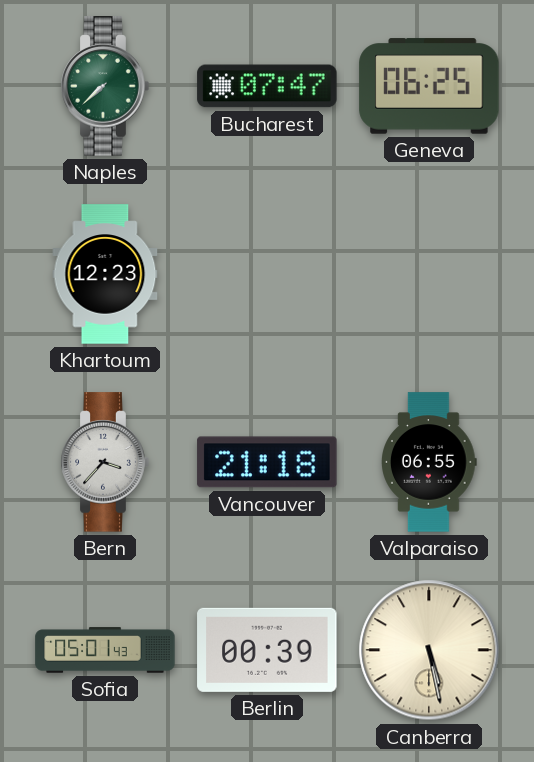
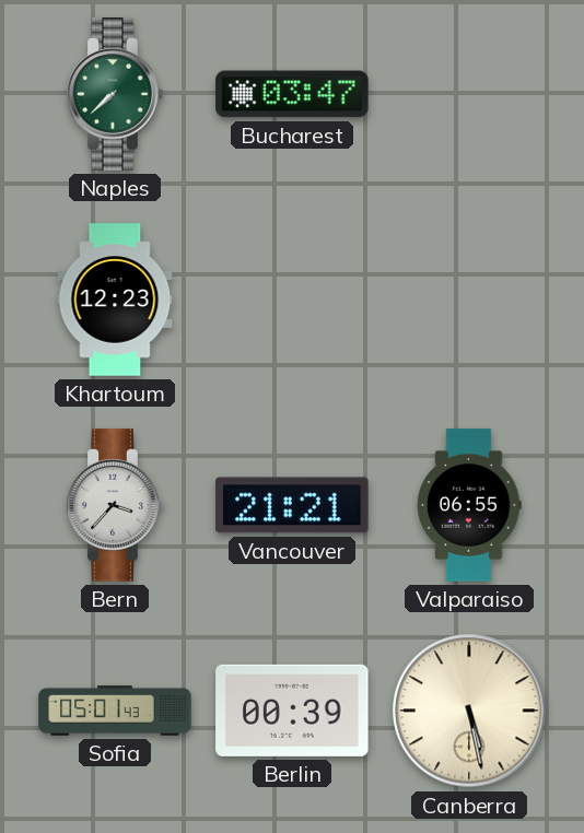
Bucharest: 07:47 -> 03:47
Geneva: 06:25 -> none
Vancouver: 21:18 -> 21:21
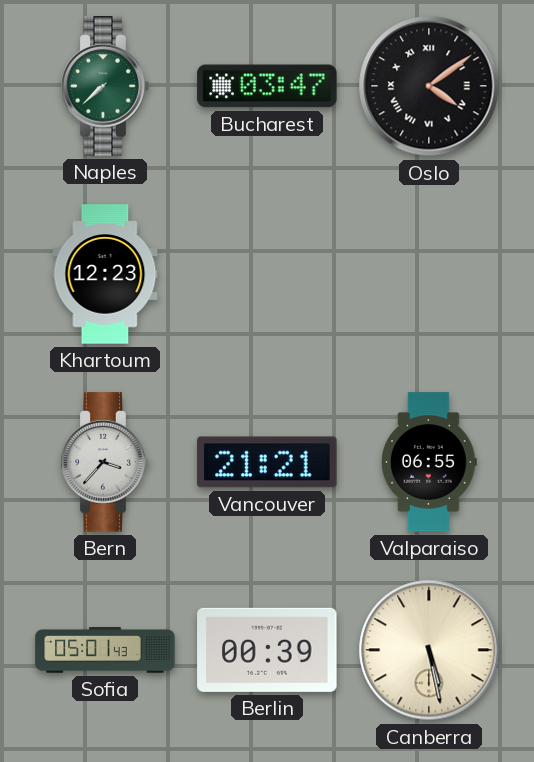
Oslo: none -> 4:09
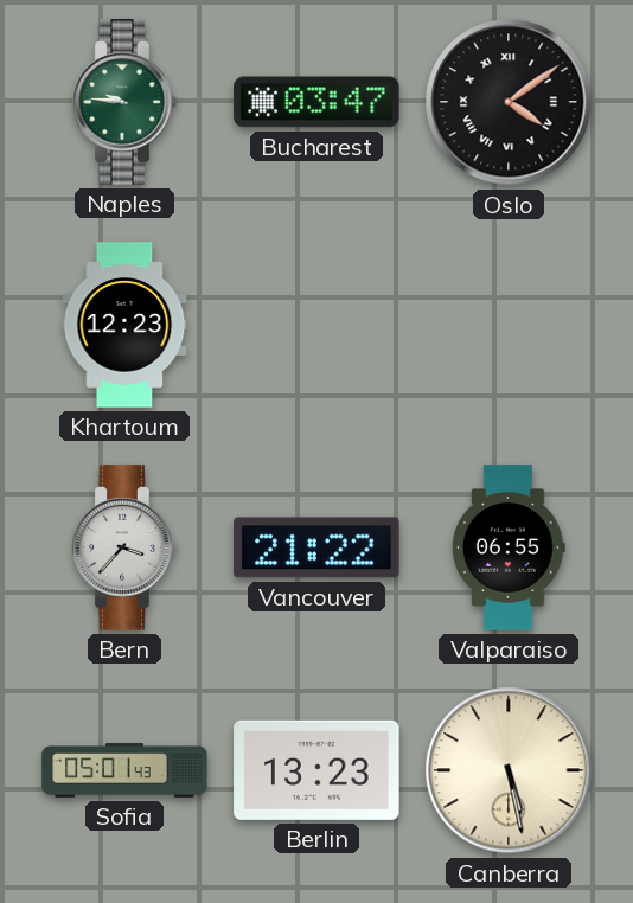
Naples: 7:38 -> 9:46
Vancouver: 21:21 -> 21:22
Berlin: 00:39 -> 13:23
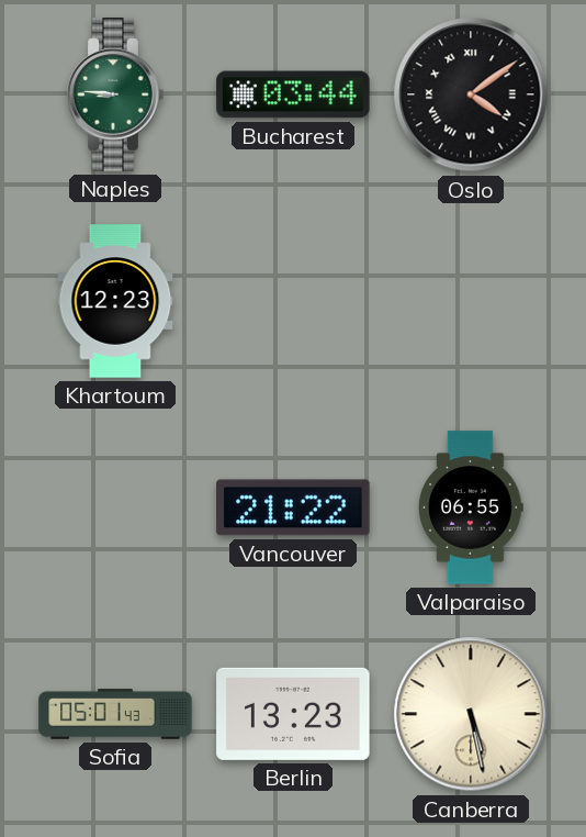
Naples: 9:46 -> 8:46
Bucharest: 03:47 -> 03:44
Bern: 3:37 -> none
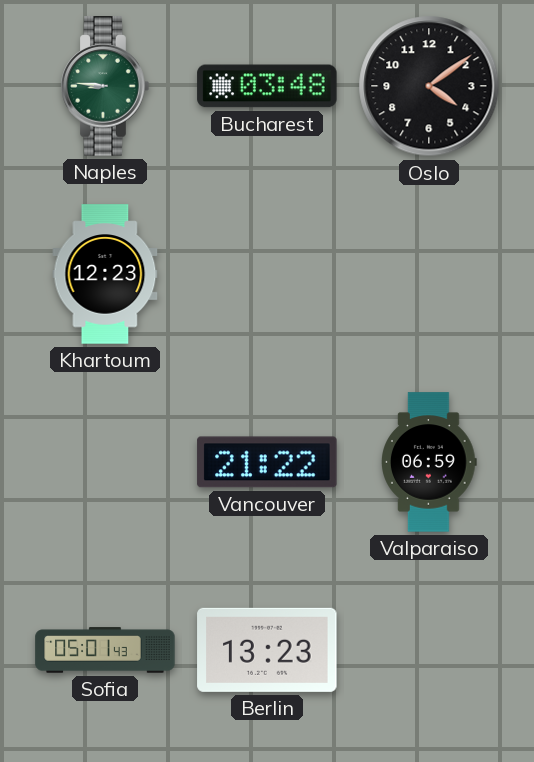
Bucharest: 03:44 -> 03:48
Oslo numerals: Roman -> Arabic
Valparaiso: 06:55 -> 06:59
Canberra: 5:28 -> none
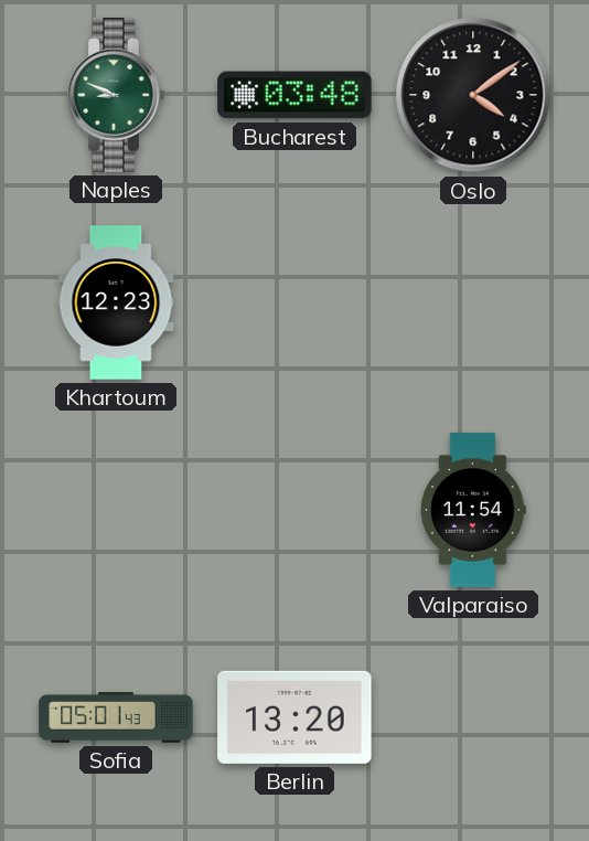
Naples: 8:46 -> 8:49
Vancouver: 21:22 -> none
Valparaiso: 06:59 -> 11:54
Berlin: 13:23 -> 13:20
